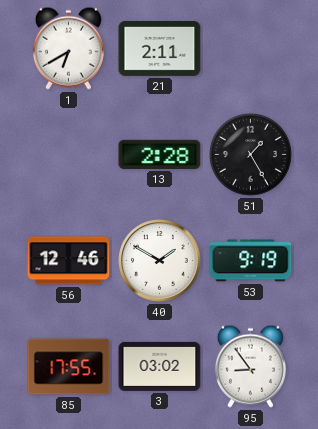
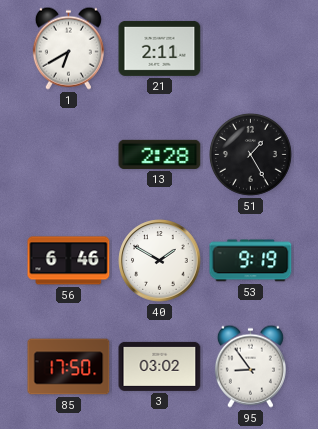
56: 12:46 -> 6:46
85: 17:55 -> 17:50
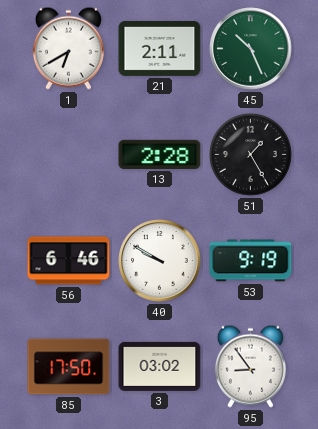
45: none -> 10:26
40: 1:50 -> 9:50
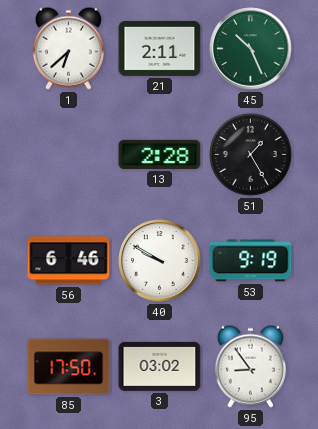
1: 6:40 -> 6:38
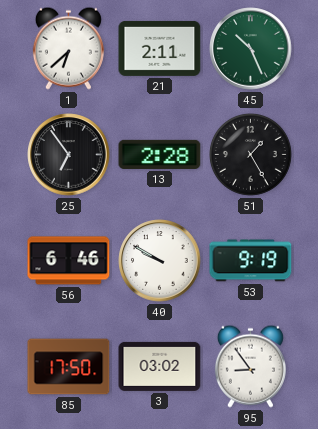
25: none -> 6:54
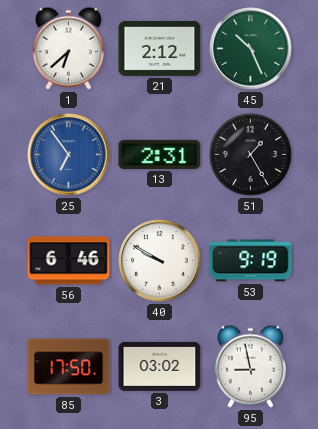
21: 2:11 -> 2:12
25 dial: black -> blue
13: 2:28 -> 2:31
95: 8:54 -> 8:58
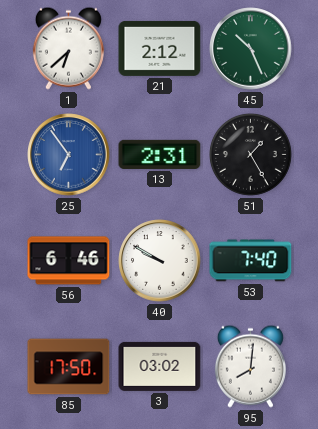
53: 9:19 -> 7:40
95: 8:58 -> 8:01
